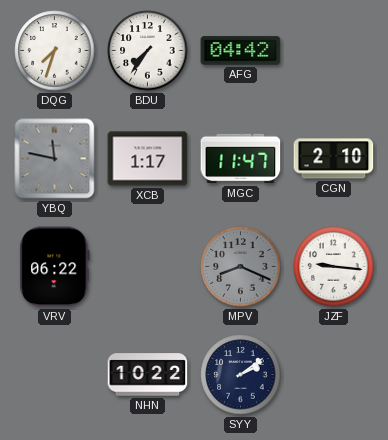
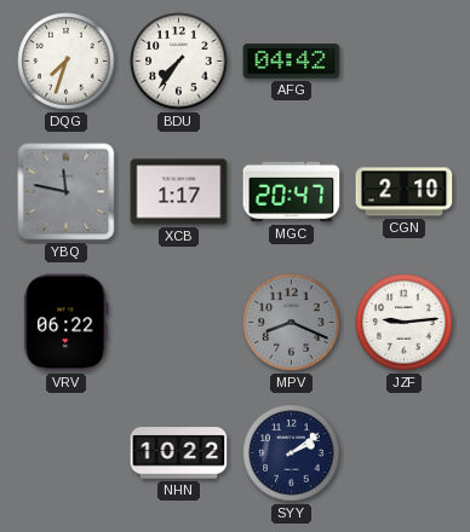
MGC: 11:47 -> 20:47
JZF: 9:16 -> 9:14
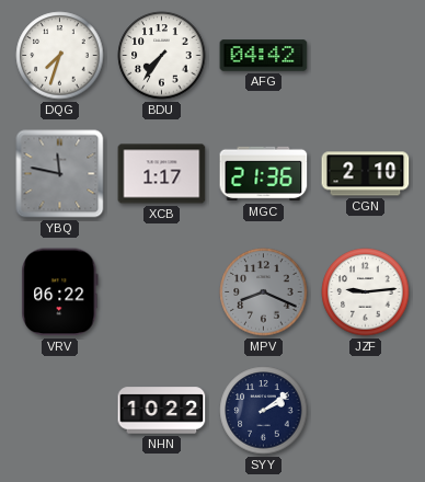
MGC: 20:47 -> 21:36
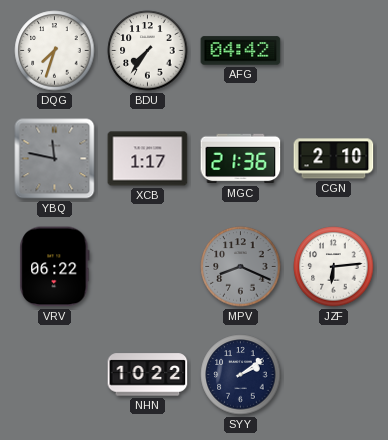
JZF: 9:14 -> 6:14
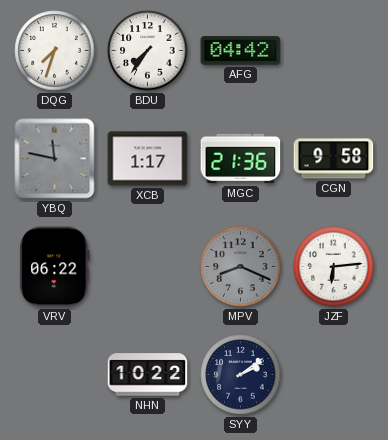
CGN: 2:10 -> 9:58
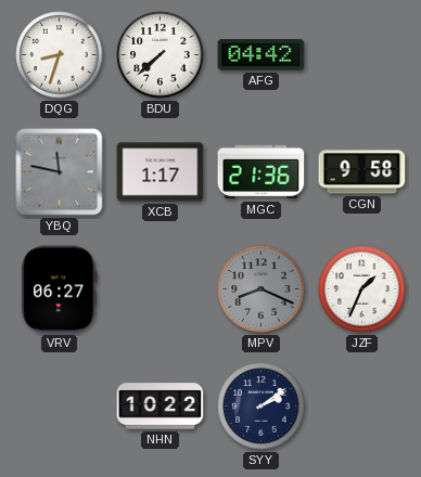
DQG: 7:33 -> 8:33
BDU: 7:36 -> 7:38
VRV: 06:22 -> 06:27
JZF: 6:14 -> 1:34
